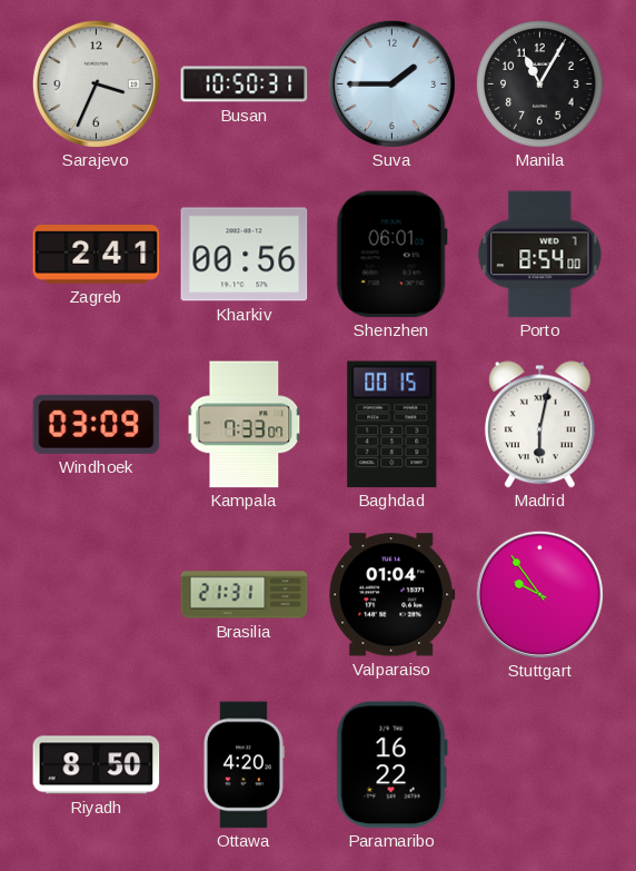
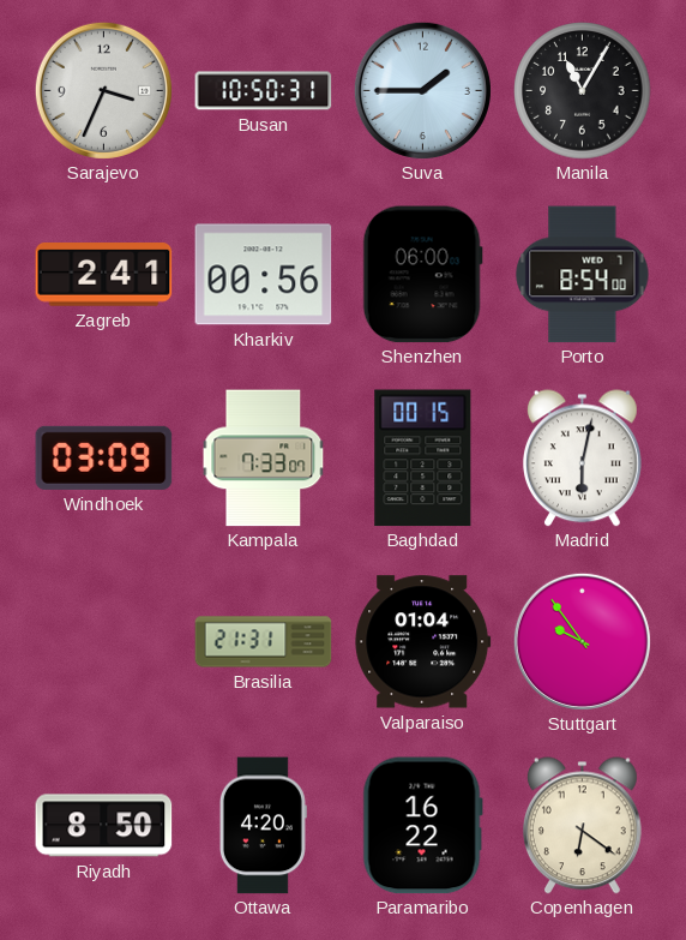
Shenzhen: 06:01 -> 06:00
Copenhagen: none -> 6:21
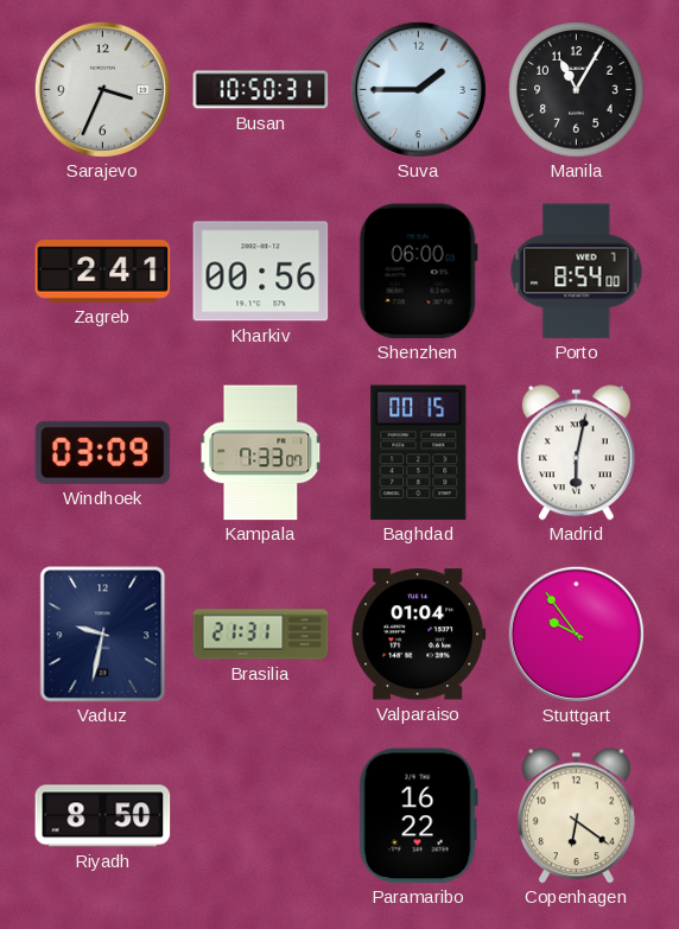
Vaduz: none -> 9:32
Ottawa: 4:20 -> none
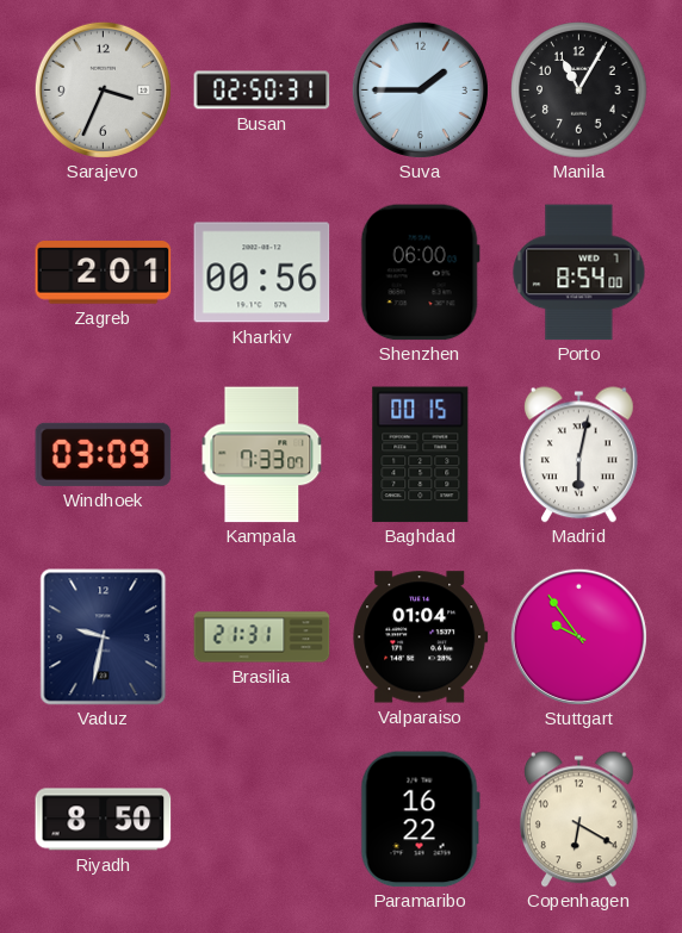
Busan: 10:50 -> 02:50
Zagreb: 2:41 -> 2:01
Copenhagen: 6:21 -> 6:20
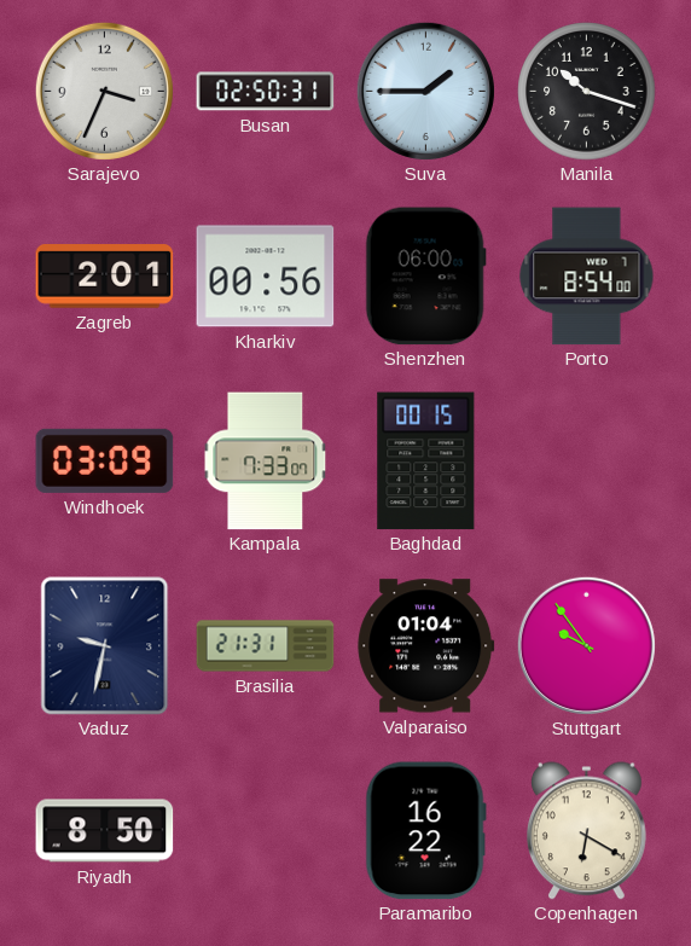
Manila: 11:05 -> 10:18
Madrid: 6:02 -> none
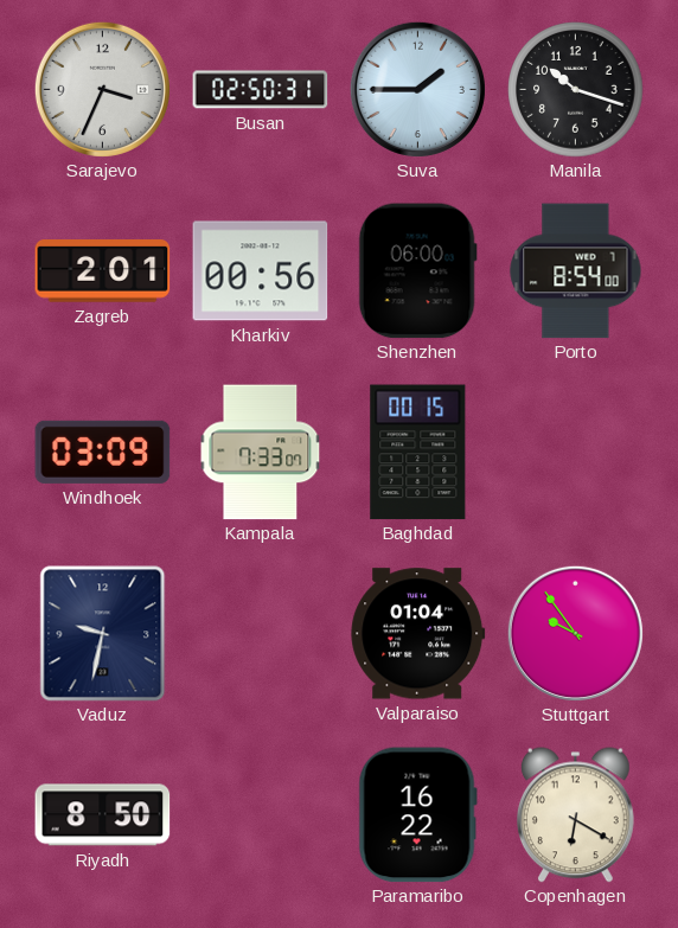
Brasilia: 21:31 -> none
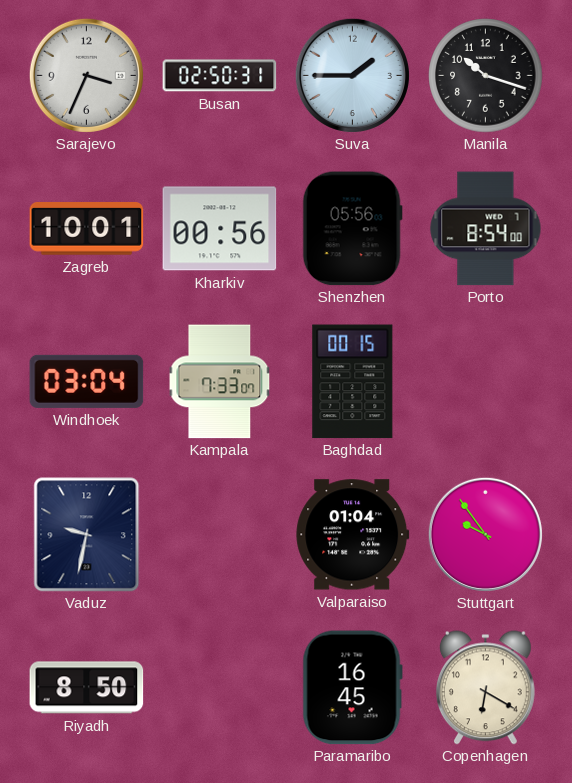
Zagreb: 2:01 -> 10:01
Shenzhen: 06:00 -> 05:56
Windhoek: 03:09 -> 03:04
Paramaribo: 16:22 -> 16:45
